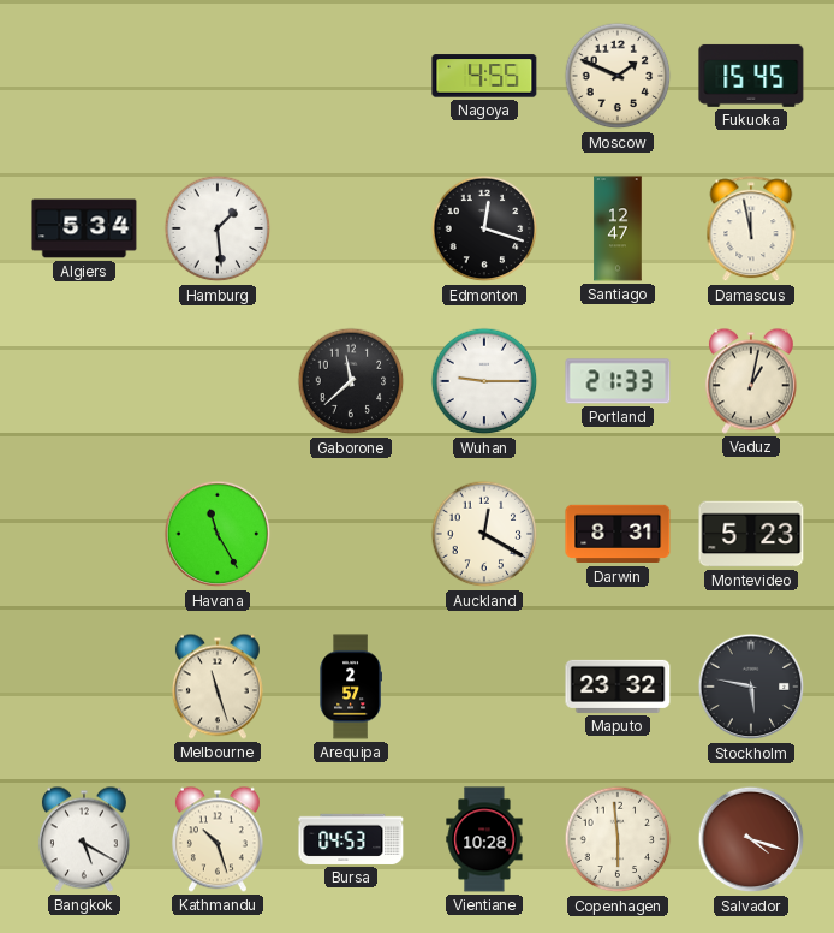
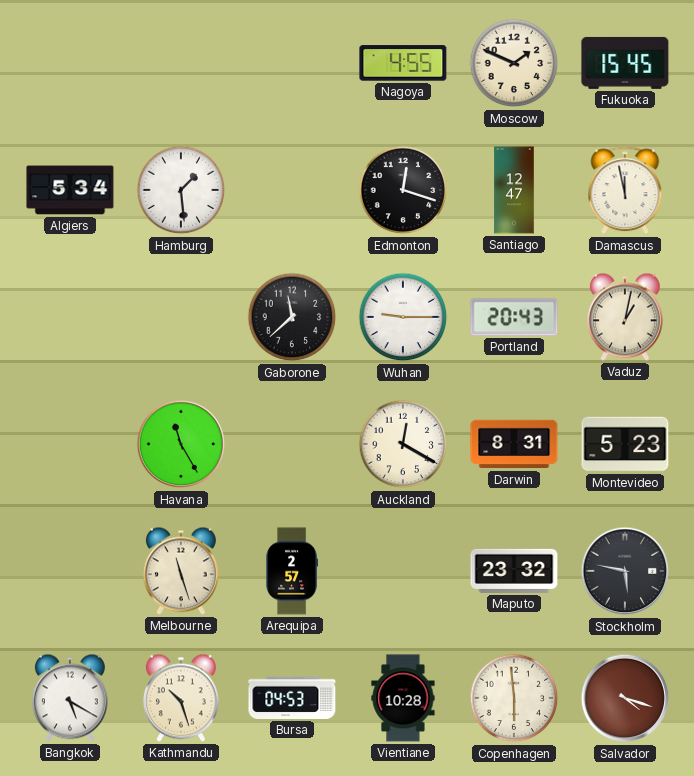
Portland: 21:33 -> 20:43
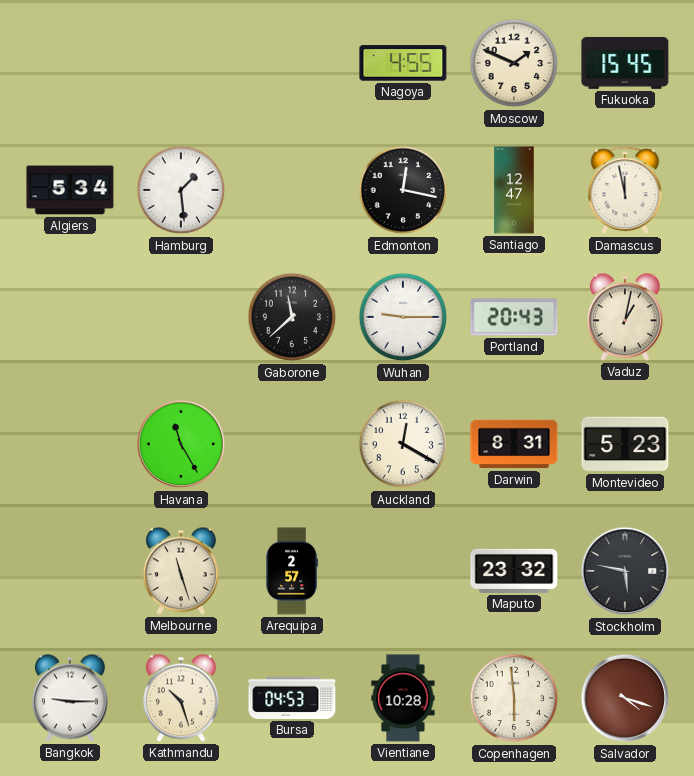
Edmonton: 12:18 -> 12:17
Bangkok: 5:20 -> 9:15
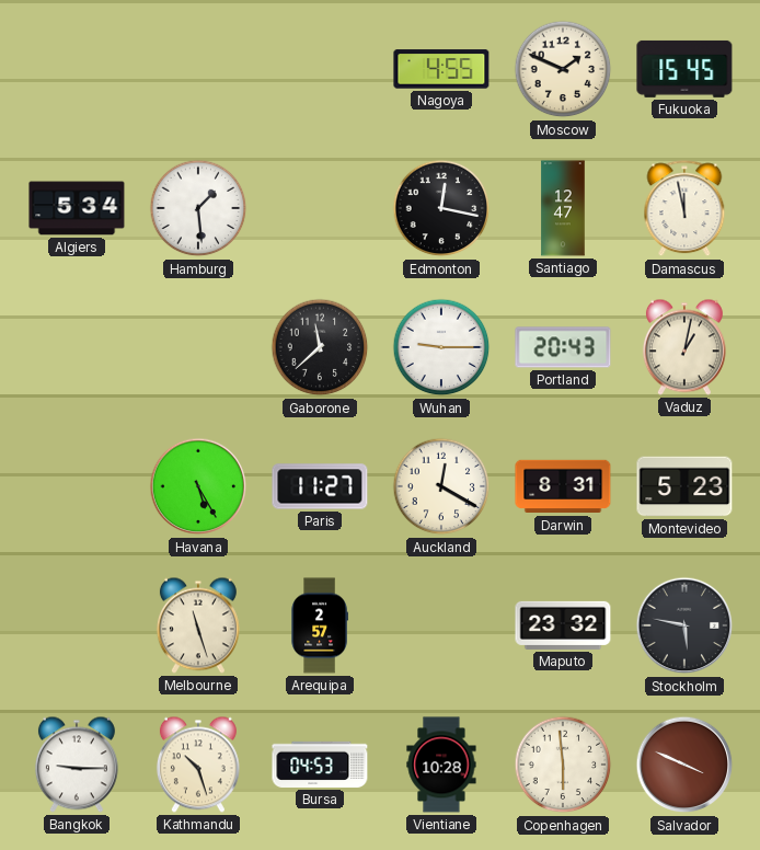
Havana: 11:25 -> 5:25
Paris: none -> 11:27
Salvador: 4:18 -> 3:49
